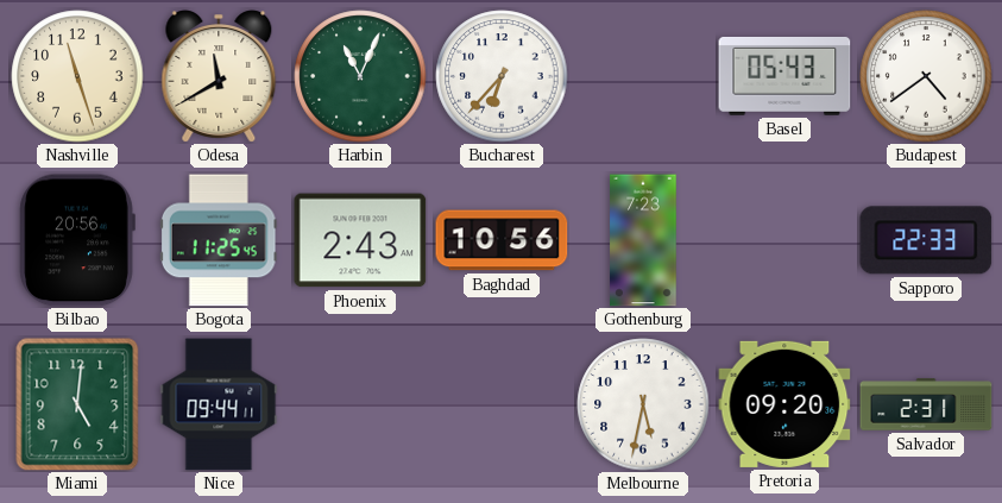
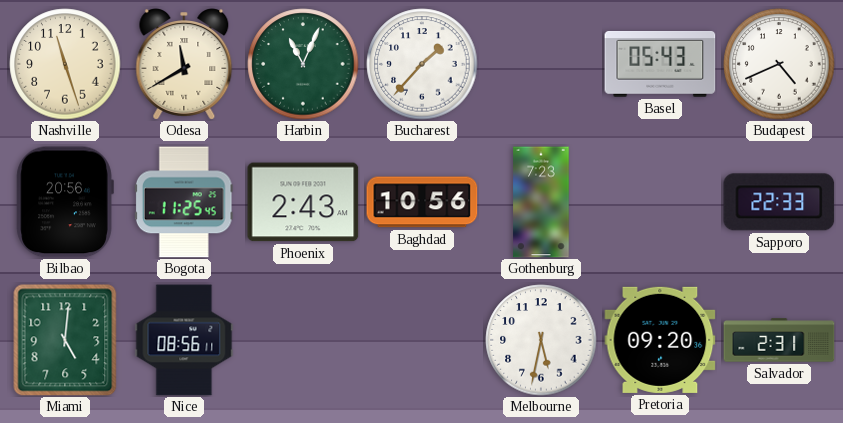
Bucharest: 6:37 -> 1:37
Budapest: 4:39 -> 4:41
Nice: 09:44 -> 08:56
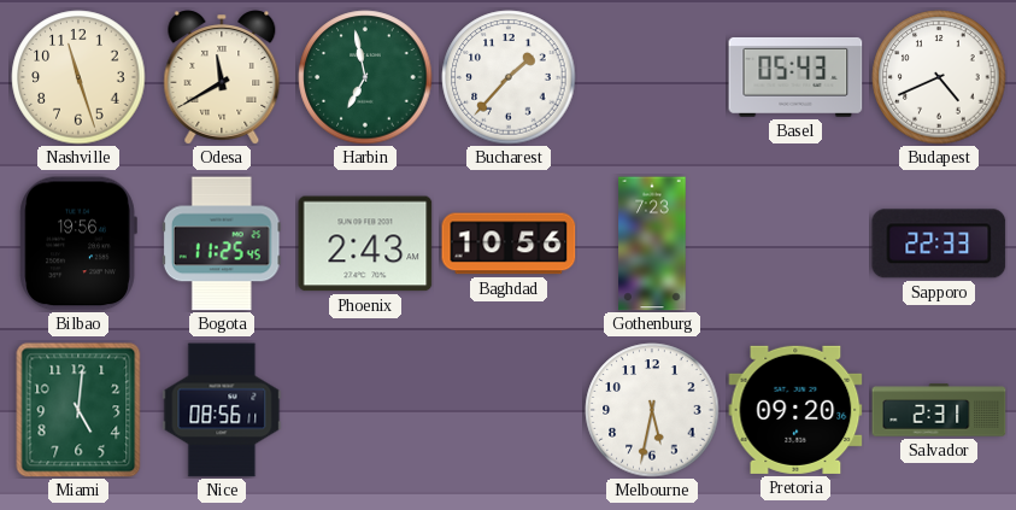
Harbin: 11:04 -> 6:58
Bilbao: 20:56 -> 19:56
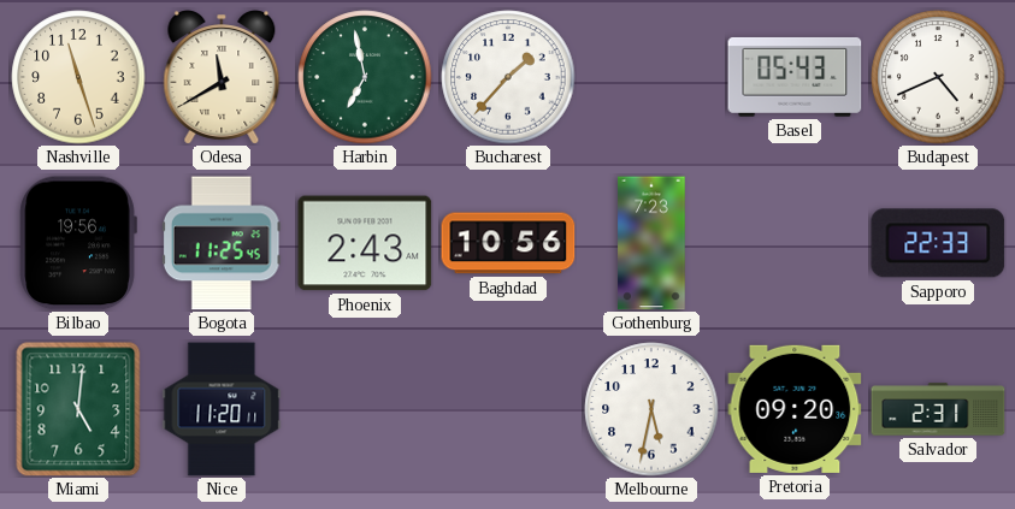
Nice: 08:56 -> 11:20
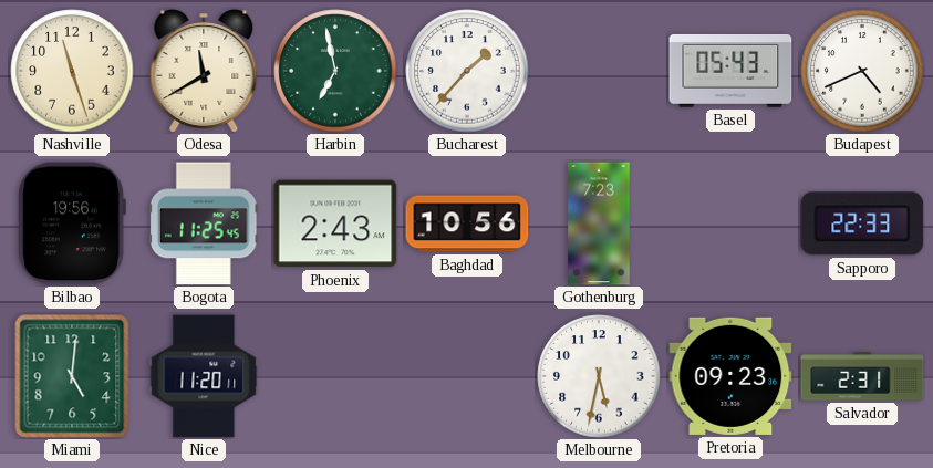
Pretoria: 09:20 -> 09:23
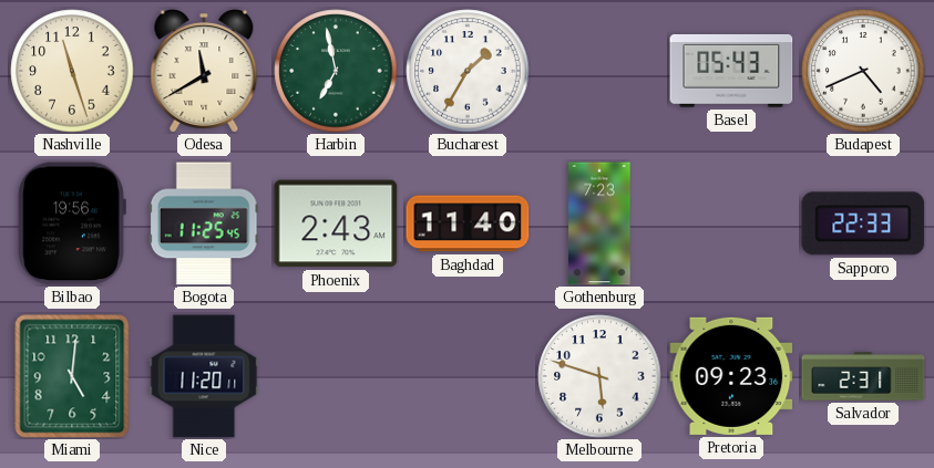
Bucharest: 1:37 -> 1:35
Baghdad: 10:56 -> 11:40
Melbourne: 5:32 -> 5:48
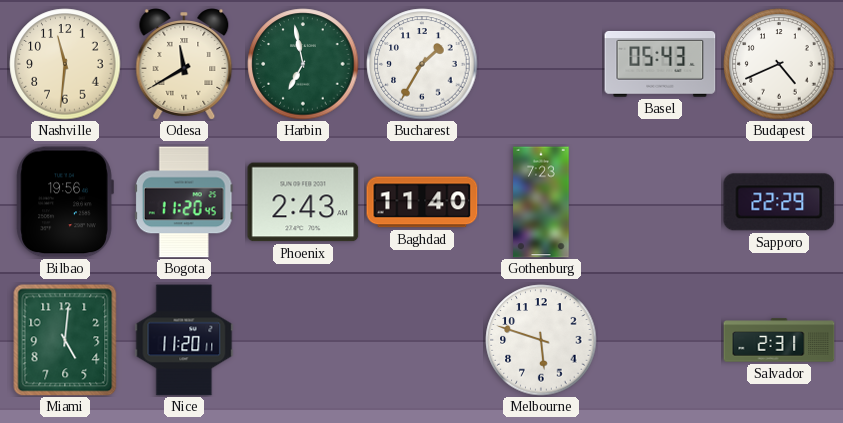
Nashville: 11:27 -> 11:31
Bogota: 11:25 -> 11:20
Sapporo: 22:33 -> 22:29
Pretoria: 09:23 -> none
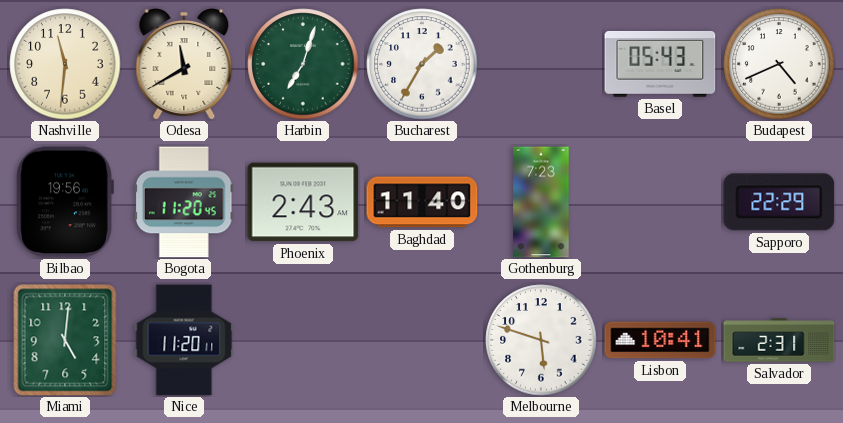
Harbin: 6:58 -> 7:03
Lisbon: none -> 10:41
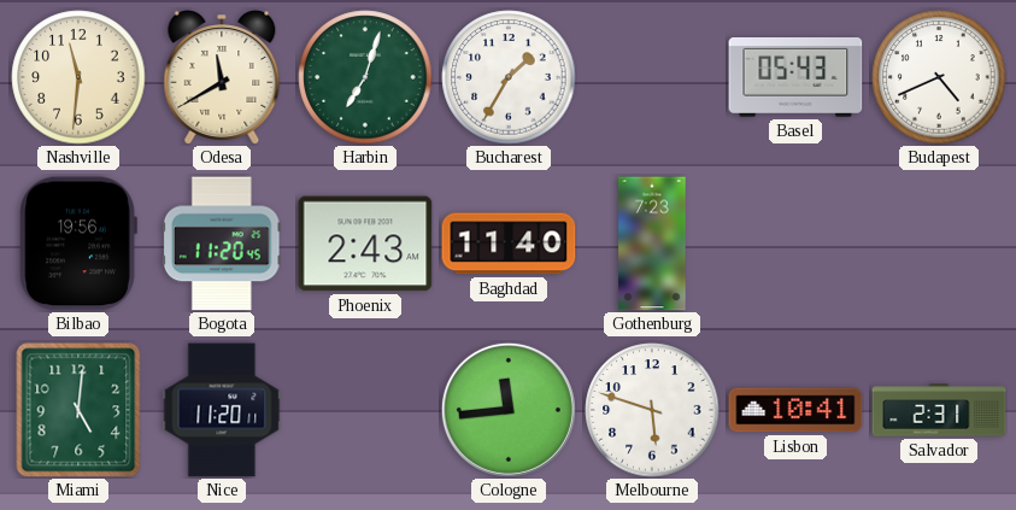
Sapporo: 22:29 -> none
Cologne: none -> 11:44
